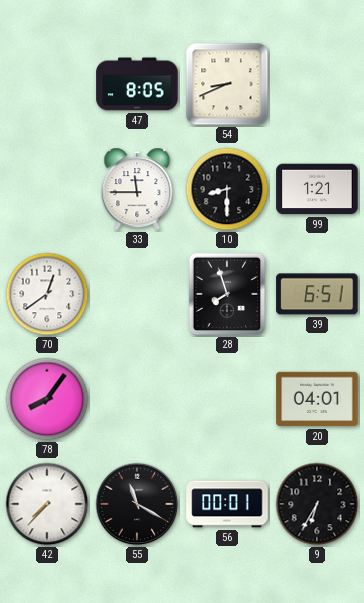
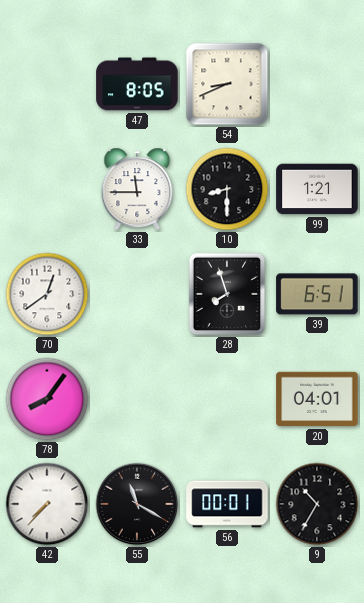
9: 6:35 -> 10:35
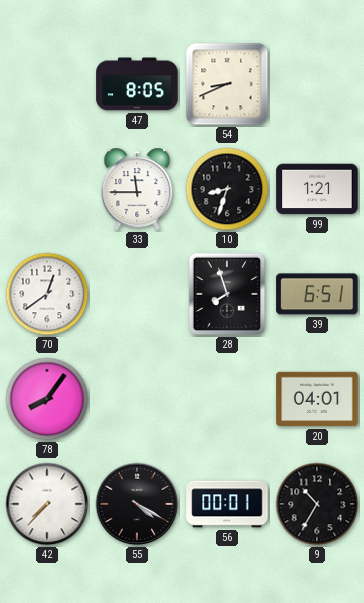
10: 8:30 -> 8:33
55: 11:20 -> 4:20
